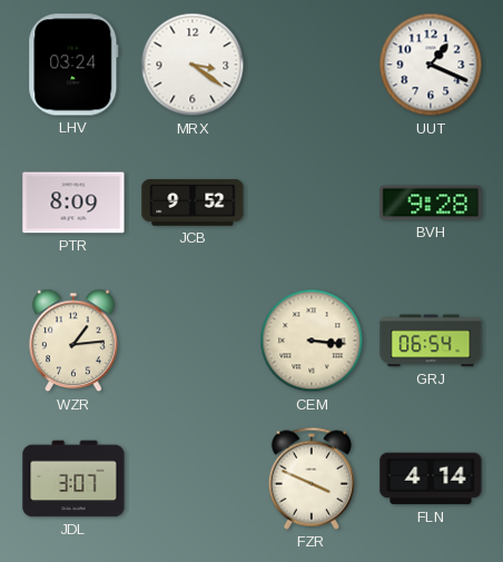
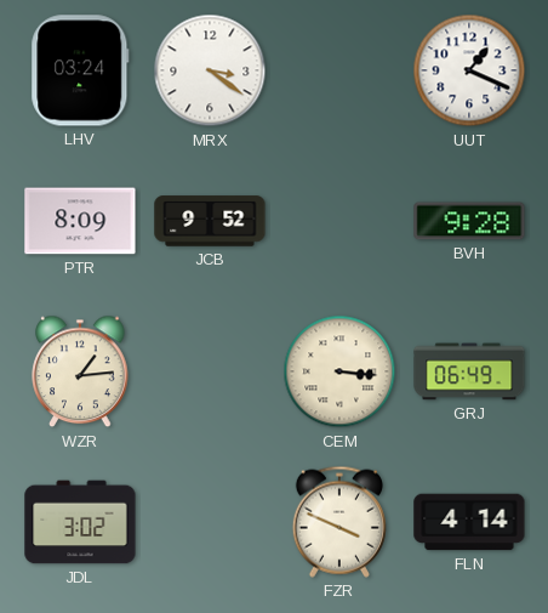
GRJ: 06:54 -> 06:49
JDL: 3:07 -> 3:02
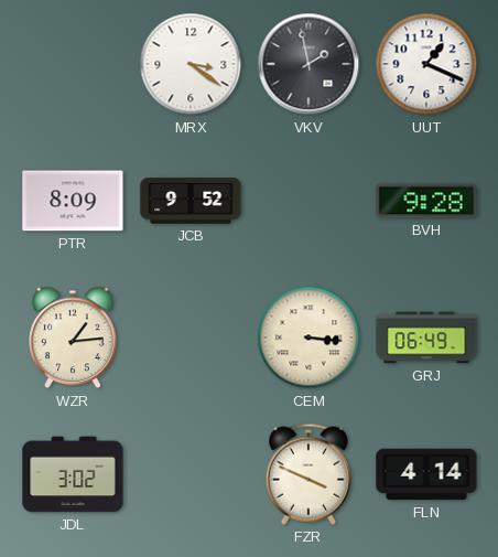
LHV: 03:24 -> none
VKV: none -> 1:58
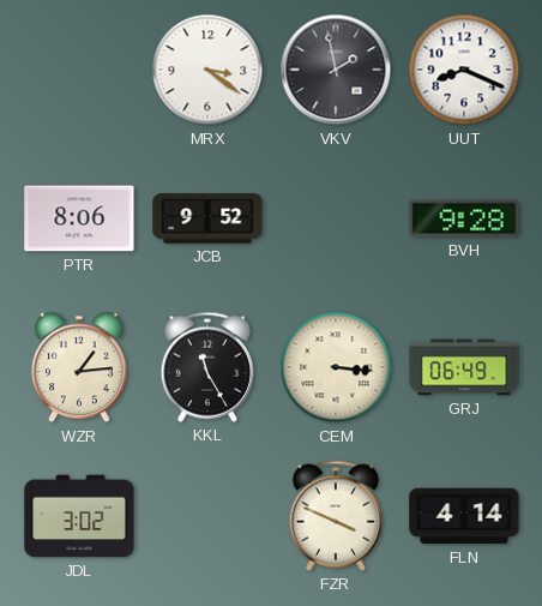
UUT: 1:19 -> 8:19
PTR: 8:09 -> 8:06
KKL: none -> 11:25
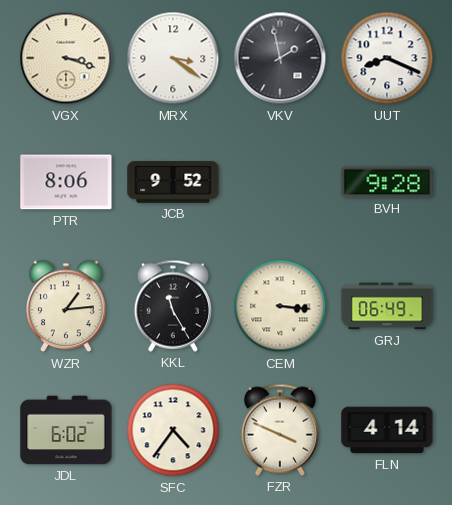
VGX: none -> 3:18
JDL: 3:02 -> 6:02
SFC: none -> 4:36
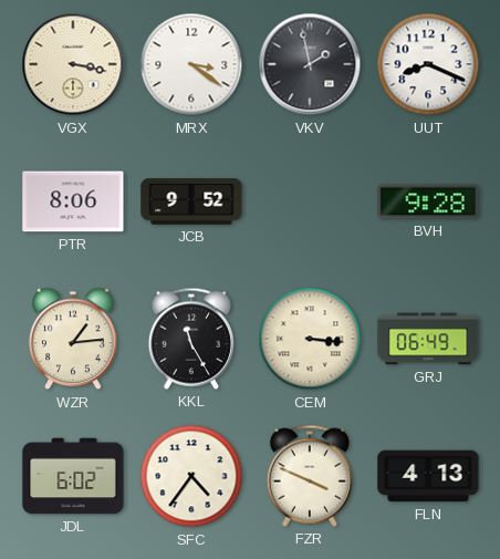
VGX: 3:18 -> 3:17
FLN: 4:14 -> 4:13
